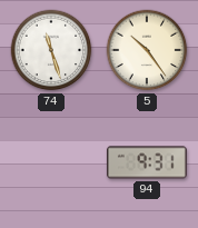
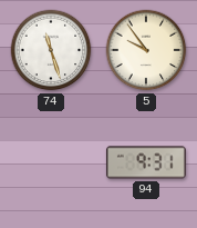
5: 10:24 -> 9:54
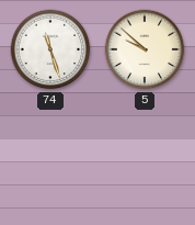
5: 9:54 -> 9:52
94: 9:31 -> none
